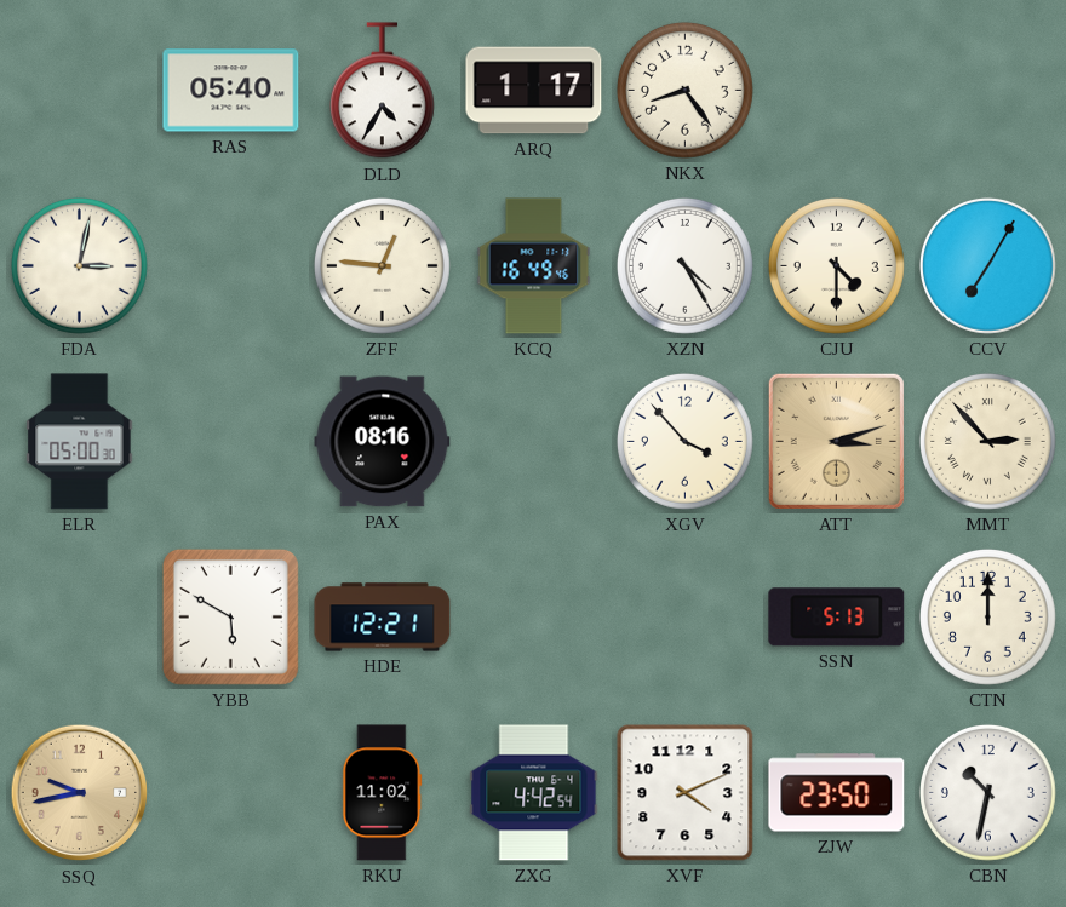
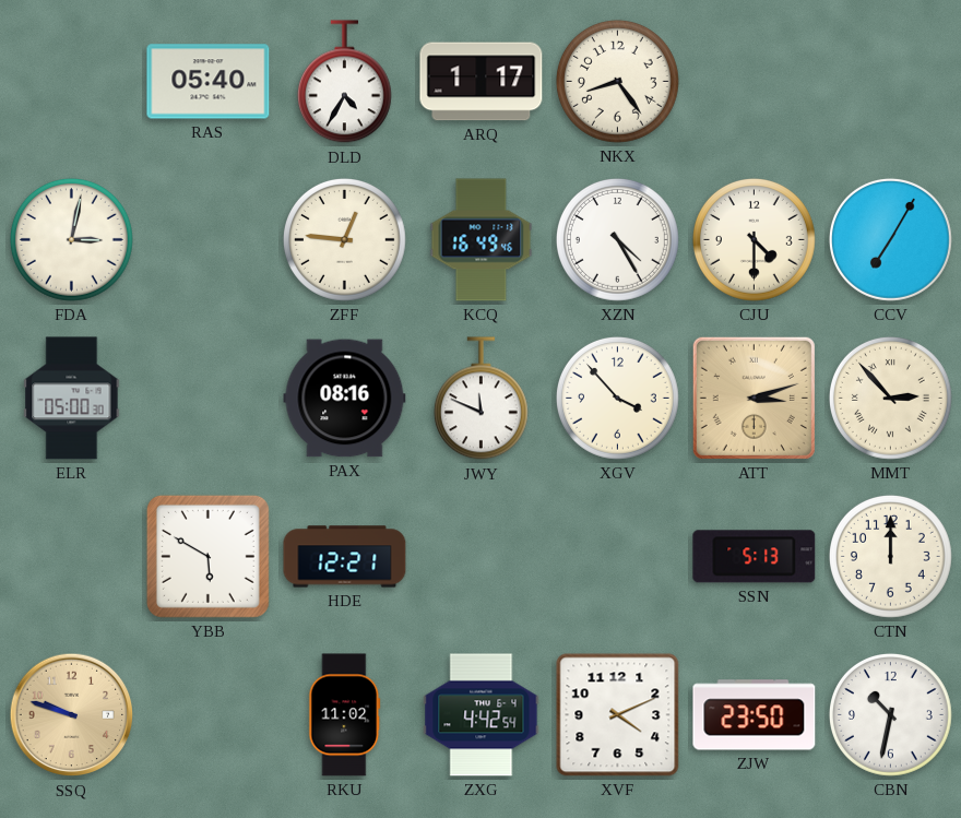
JWY: none -> 11:49
SSQ: 9:43 -> 9:48
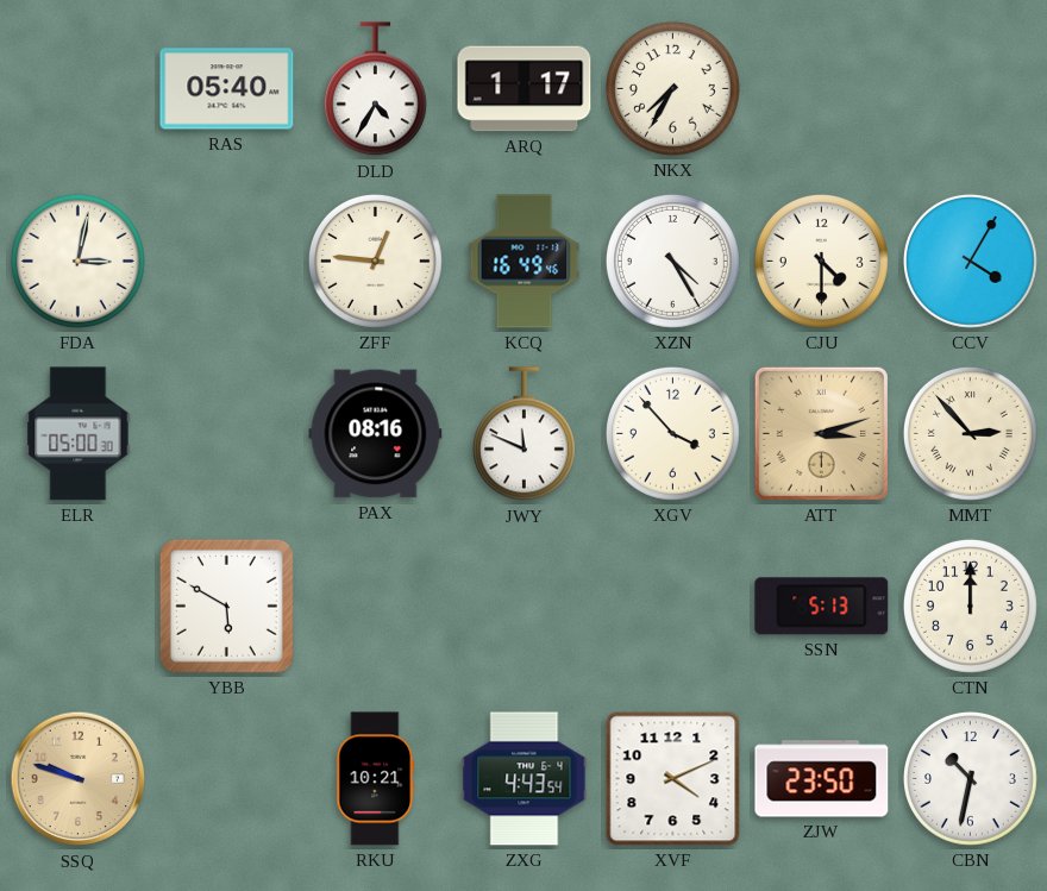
NKX: 8:24 -> 7:35
CCV: 7:05 -> 4:05
HDE: 12:21 -> none
RKU: 11:02 -> 10:21
ZXG: 4:42 -> 4:43
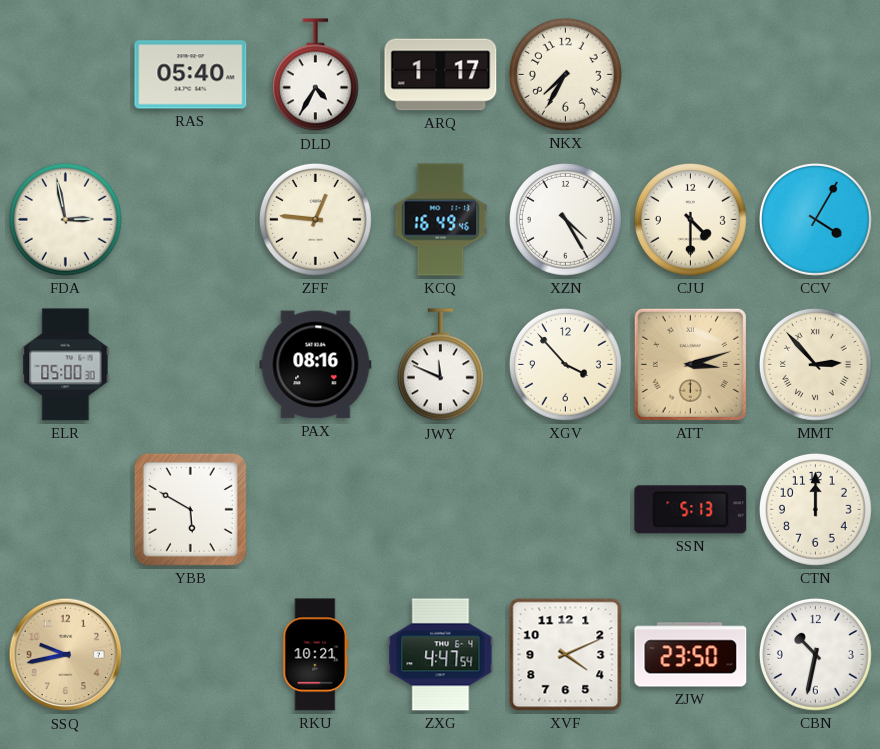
FDA: 3:02 -> 2:58
SSQ: 9:48 -> 9:43
ZXG: 4:43 -> 4:47
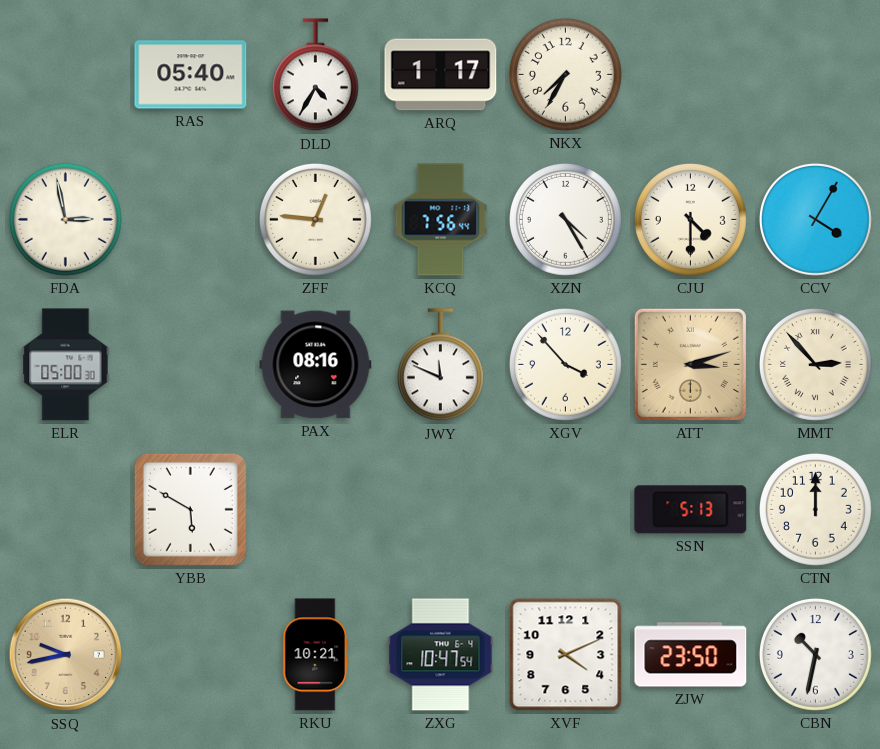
KCQ: 16:49 -> 7:56
ZXG: 4:47 -> 10:47
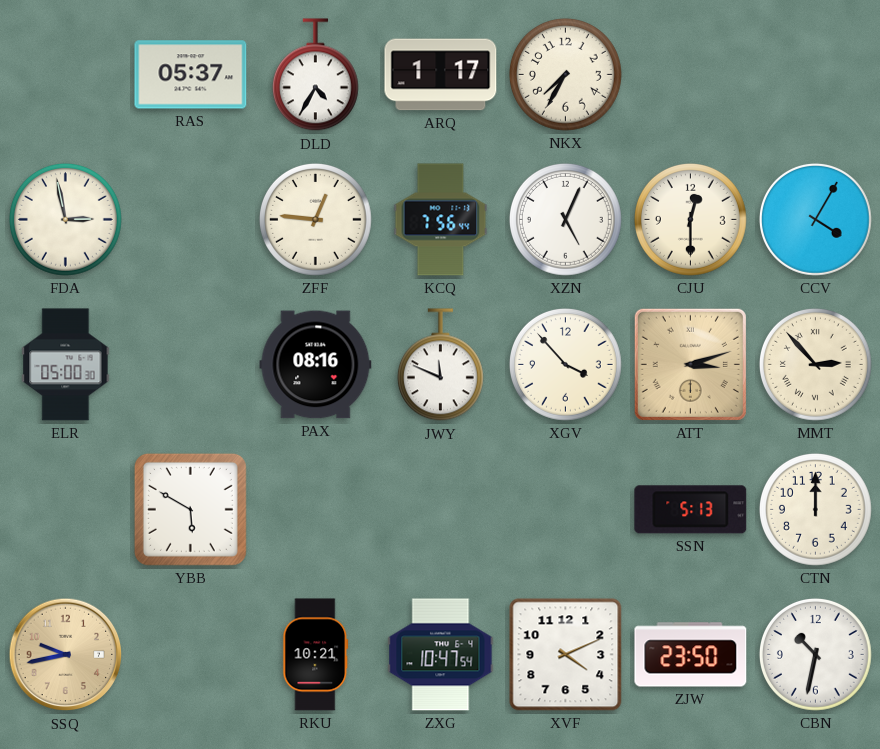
RAS: 05:40 -> 05:37
XZN: 4:25 -> 5:04
CJU: 4:30 -> 12:30
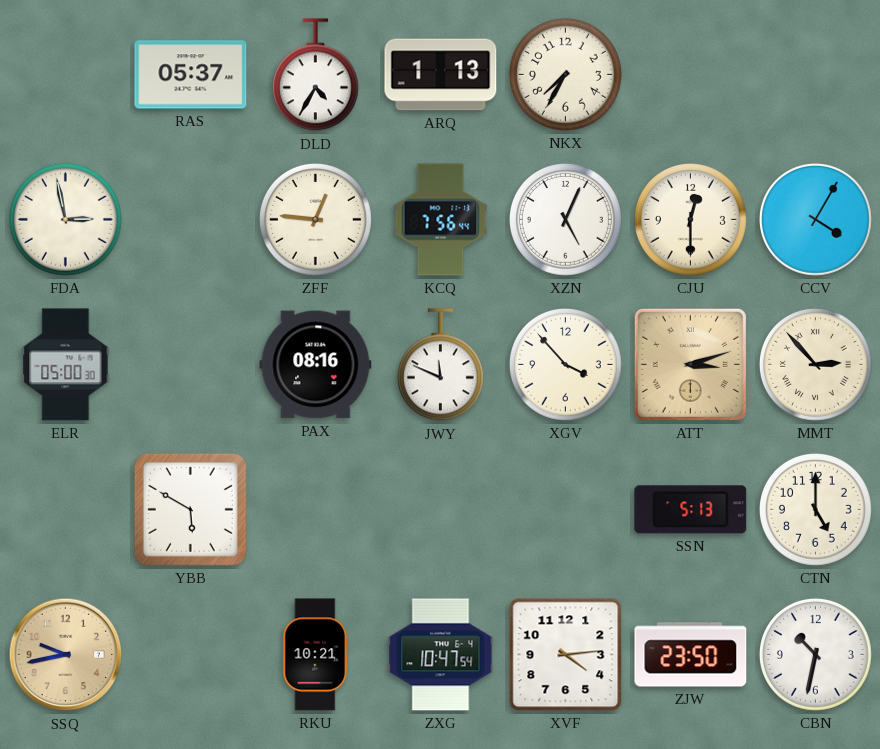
ARQ: 1:17 -> 1:13
CTN: 12:00 -> 5:00
XVF: 4:11 -> 4:14
